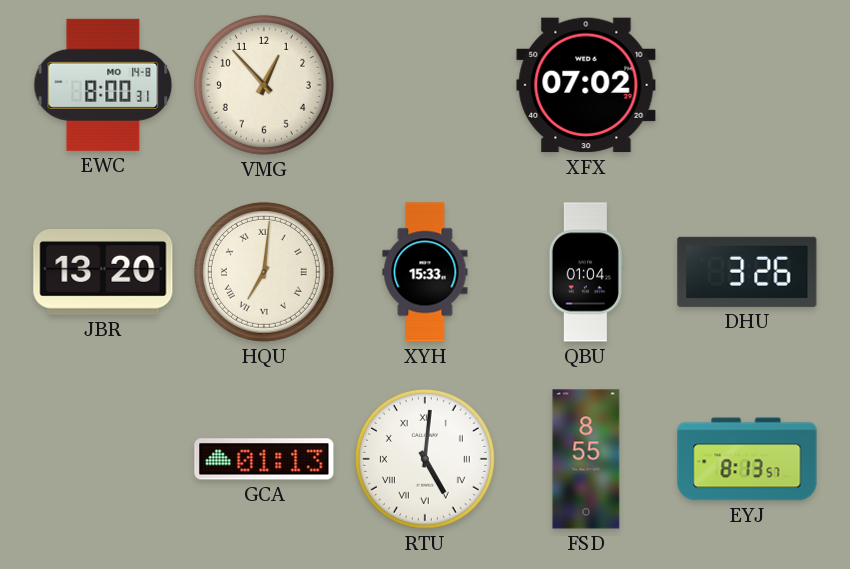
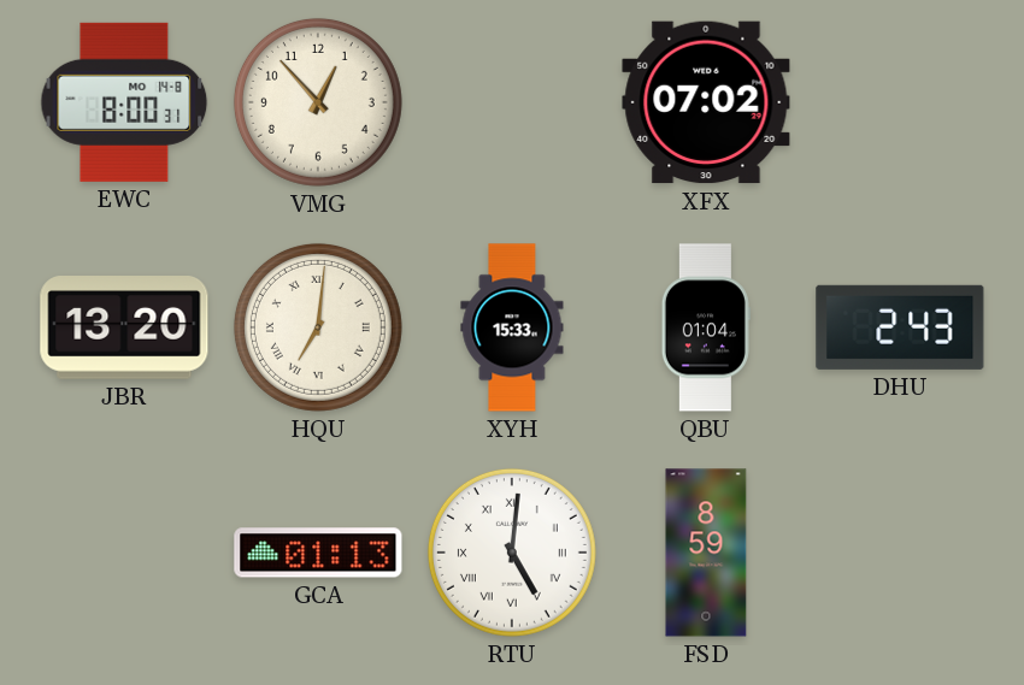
DHU: 3:26 -> 2:43
FSD: 8:55 -> 8:59
EYJ: 8:13 -> none
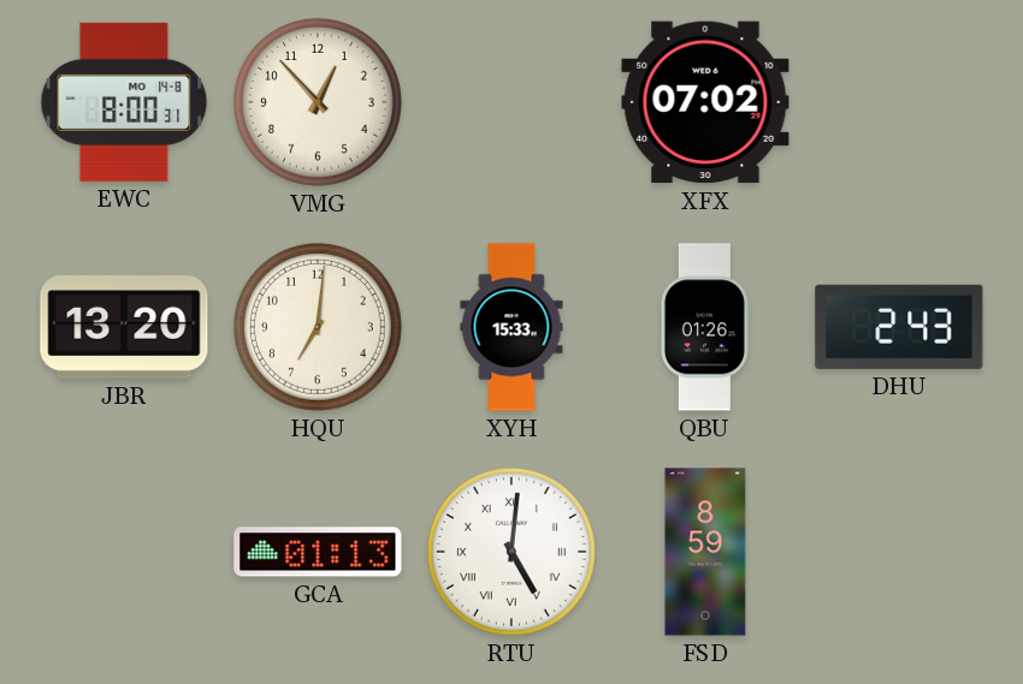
HQU numerals: Roman -> Arabic
QBU: 01:04 -> 01:26
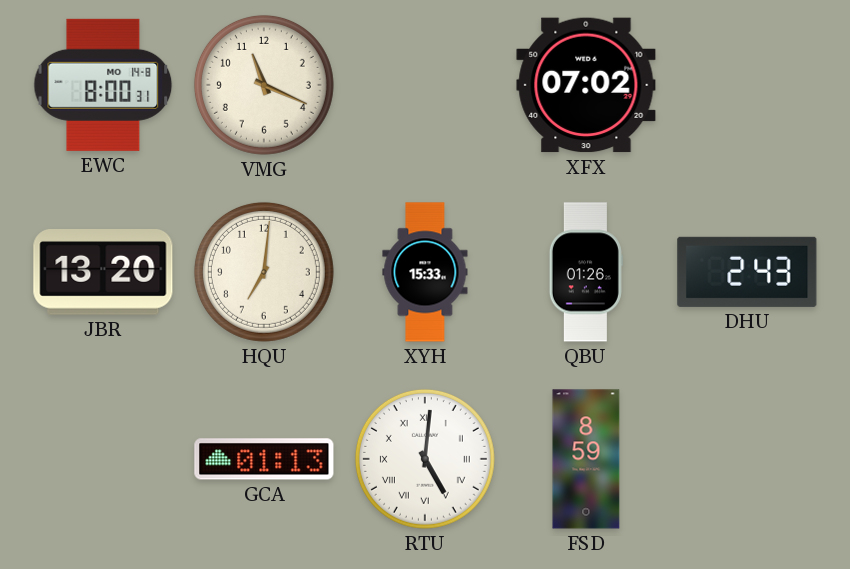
VMG: 12:53 -> 11:19
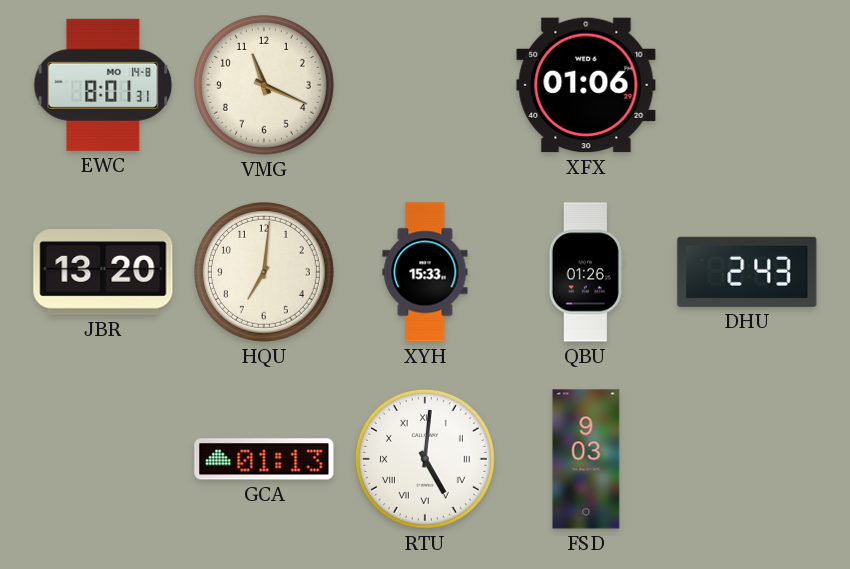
EWC: 8:00 -> 8:01
XFX: 07:02 -> 01:06
FSD: 8:59 -> 9:03
